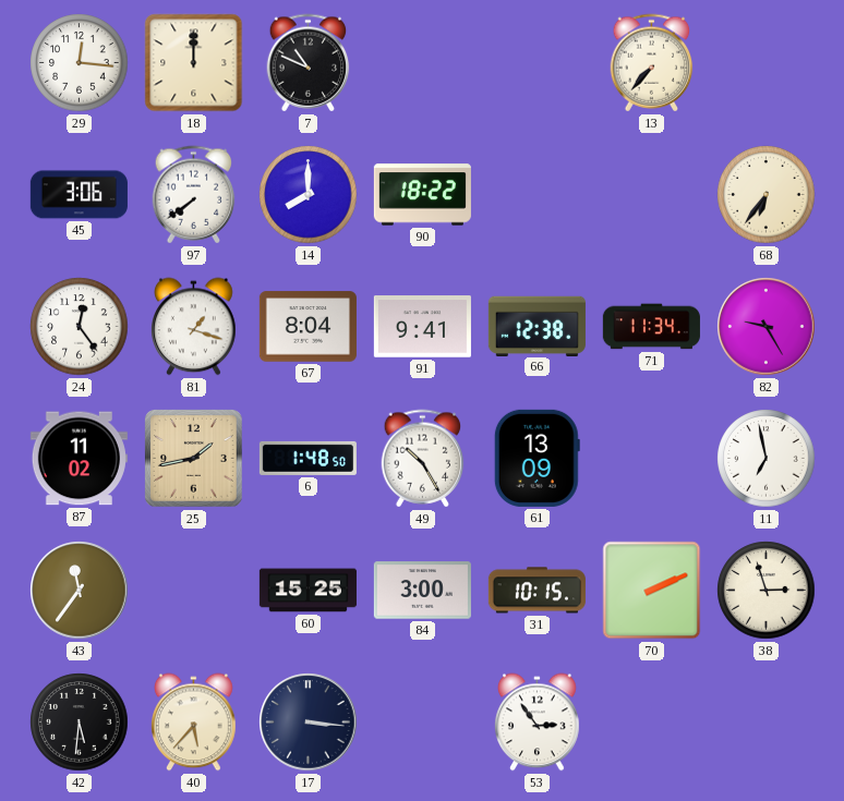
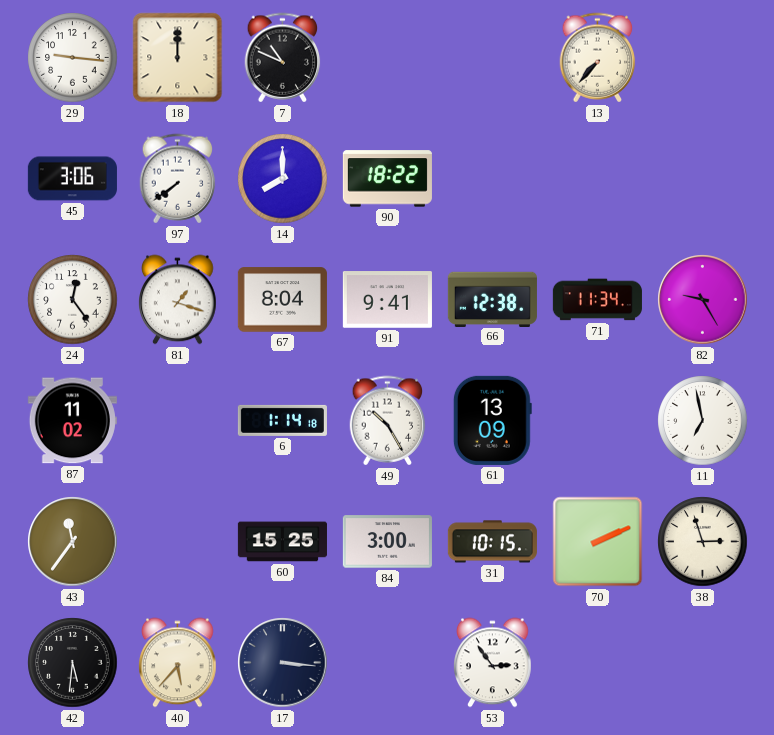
29: 12:16 -> 9:16
68: 6:36 -> none
25: 1:43 -> none
6: 1:48 -> 1:14
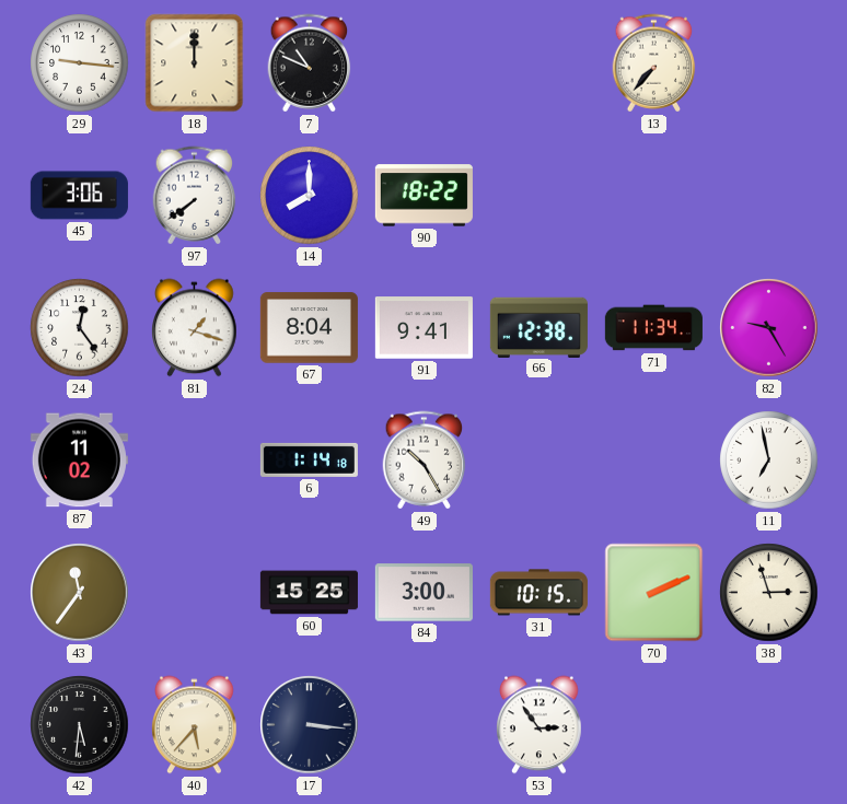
61: 13:09 -> none
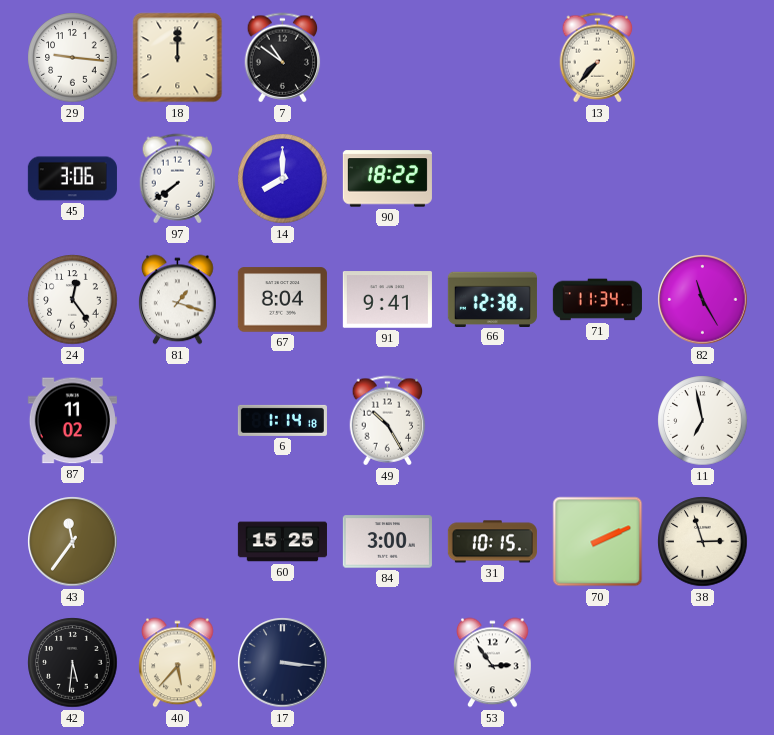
7: 10:49 -> 10:51
82: 9:25 -> 11:25
